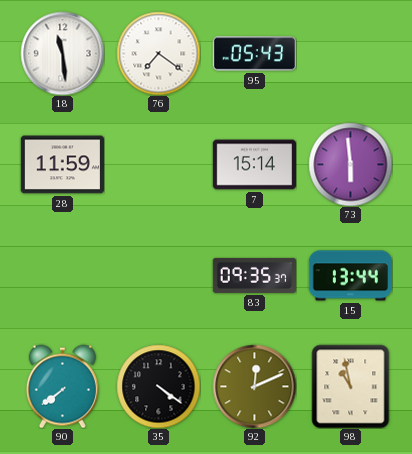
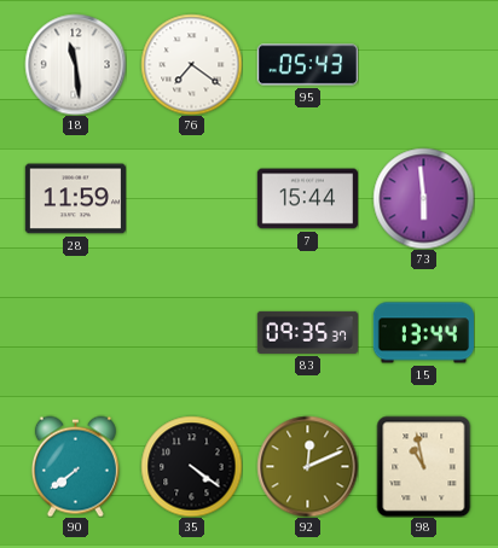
7: 15:14 -> 15:44
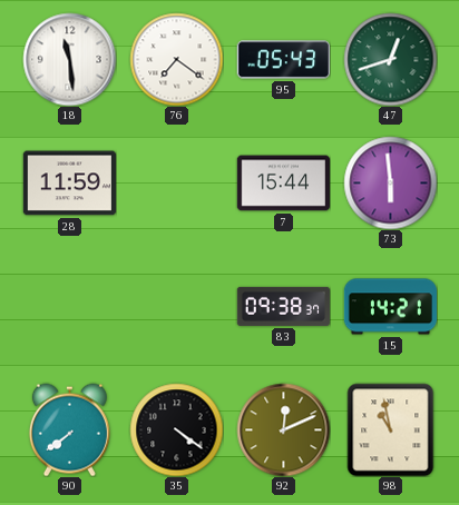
47: none -> 12:42
83: 09:35 -> 09:38
15: 13:44 -> 14:21
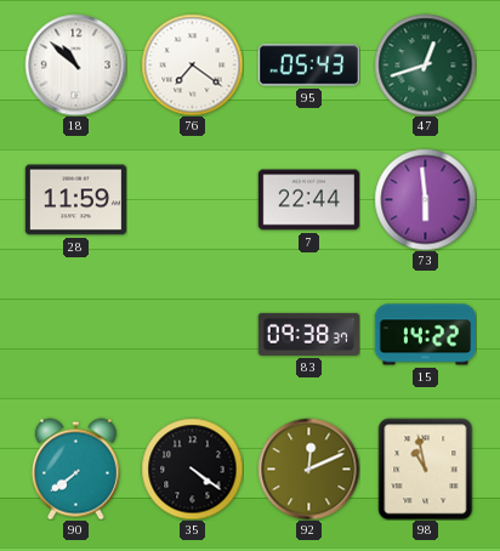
18: 11:29 -> 10:52
7: 15:44 -> 22:44
15: 14:21 -> 14:22
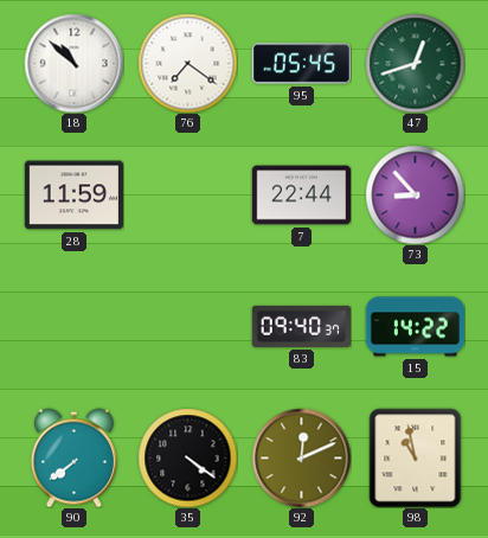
95: 05:43 -> 05:45
73: 5:59 -> 8:53
83: 09:38 -> 09:40
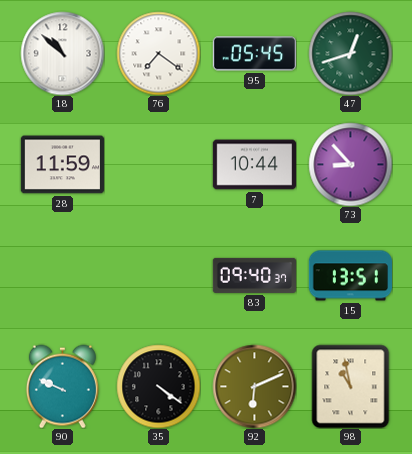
7: 22:44 -> 10:44
15: 14:22 -> 13:51
90: 7:39 -> 9:49
92: 12:11 -> 6:11
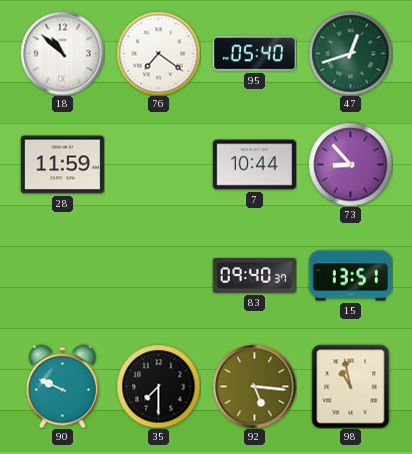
95: 05:45 -> 05:40
35: 4:21 -> 7:30
92: 6:11 -> 5:16
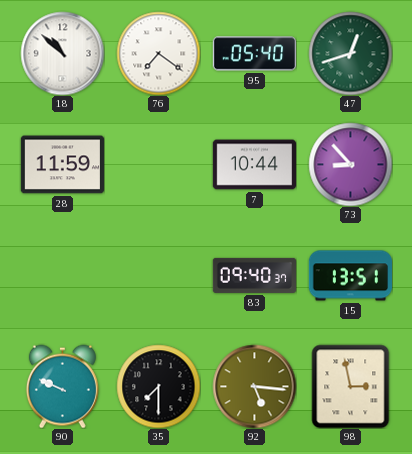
98: 10:58 -> 2:58
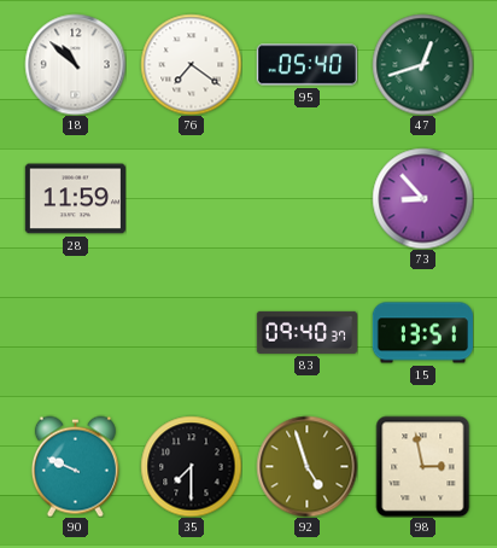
7: 10:44 -> none
92: 5:16 -> 4:57
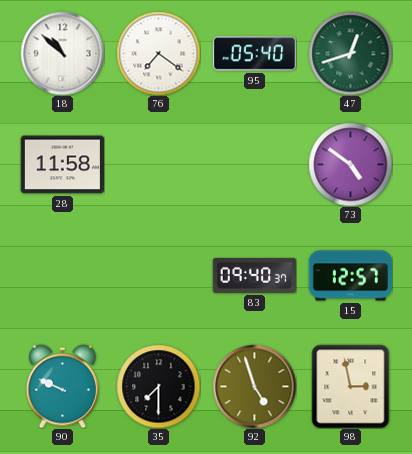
28: 11:59 -> 11:58
73: 8:53 -> 4:51
15: 13:51 -> 12:57
